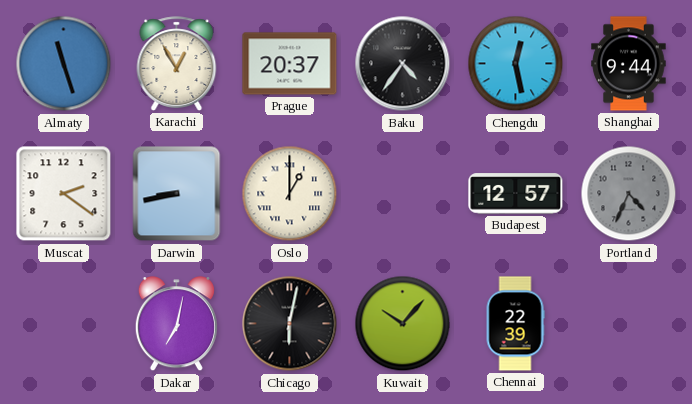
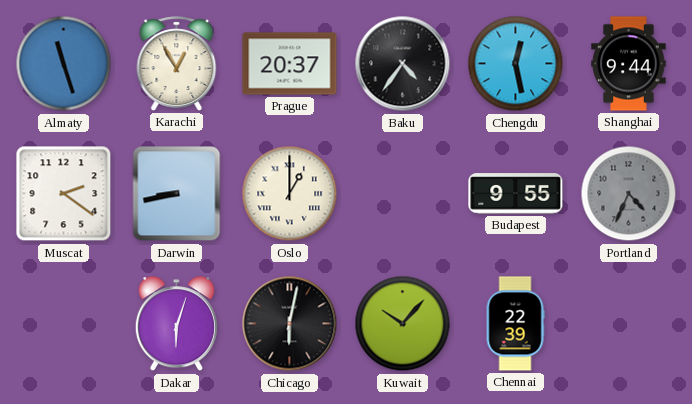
Budapest: 12:57 -> 9:55
Dakar: 7:02 -> 6:03
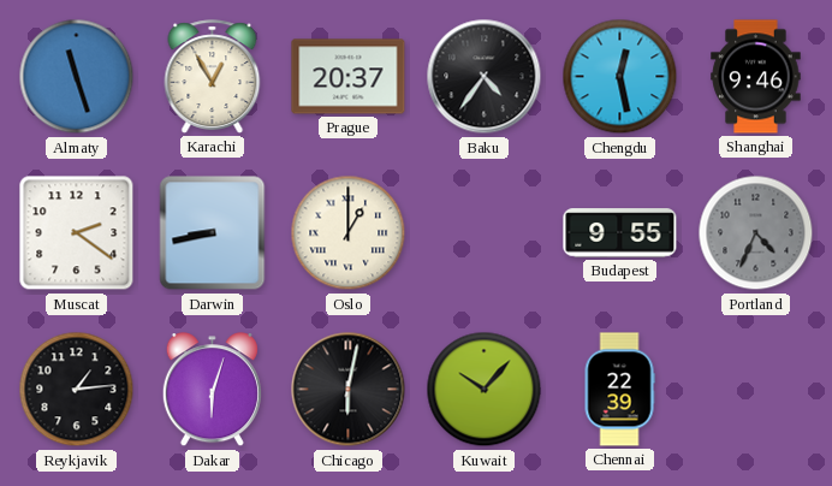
Shanghai: 9:44 -> 9:46
Reykjavik: none -> 1:14
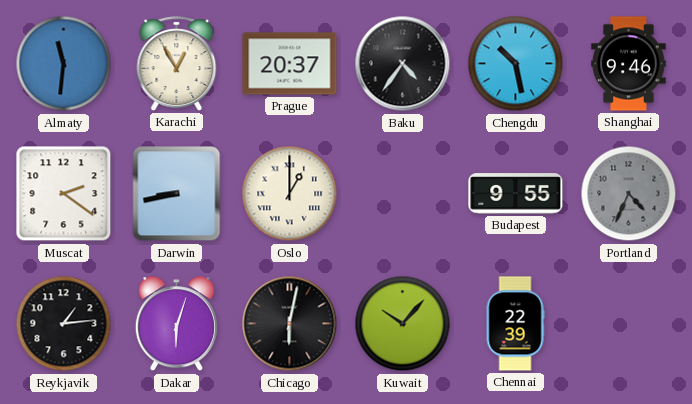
Almaty: 11:27 -> 11:31
Chengdu: 12:28 -> 10:28
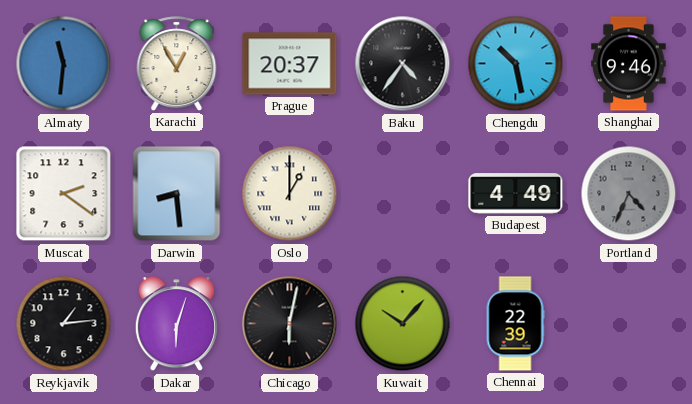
Darwin: 8:43 -> 8:29
Budapest: 9:55 -> 4:49
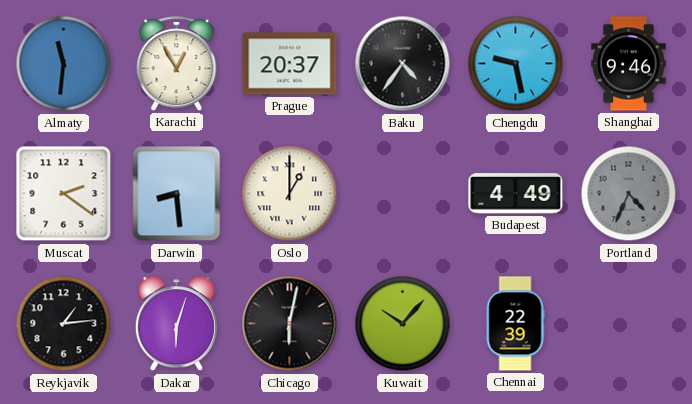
Chengdu: 10:28 -> 9:28
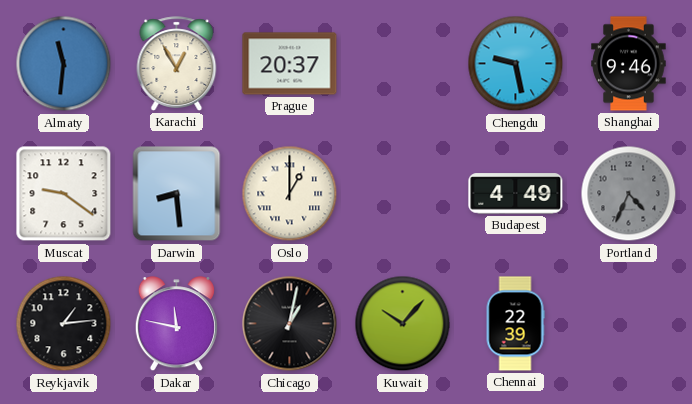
Baku: 4:36 -> none
Muscat: 2:21 -> 9:21
Dakar: 6:03 -> 11:47
Chicago: 6:02 -> 1:02
